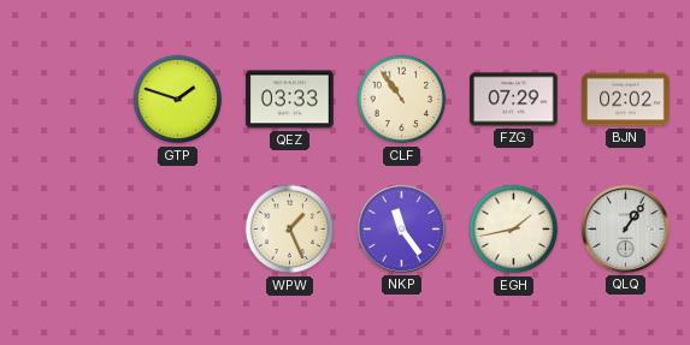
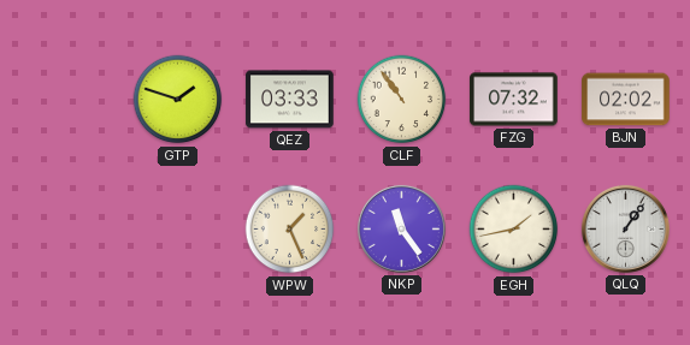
FZG: 07:29 -> 07:32
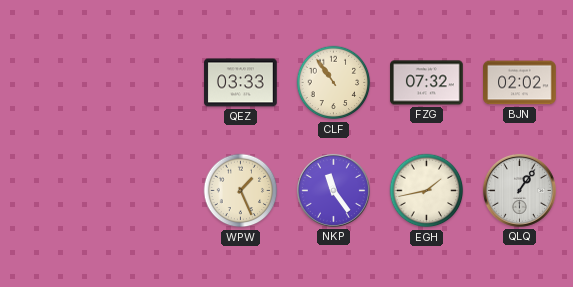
GTP: 1:48 -> none
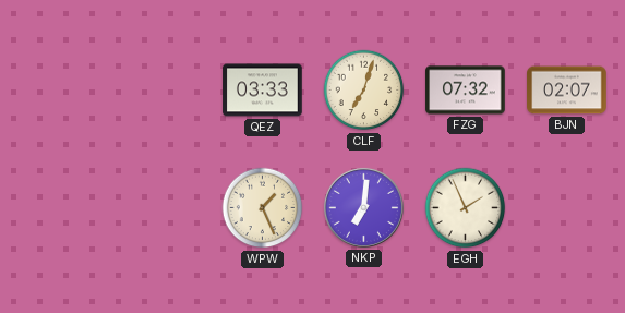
CLF: 10:54 -> 7:03
BJN: 02:02 -> 02:07
NKP: 11:24 -> 7:01
EGH: 1:43 -> 1:56
QLQ: 1:06 -> none
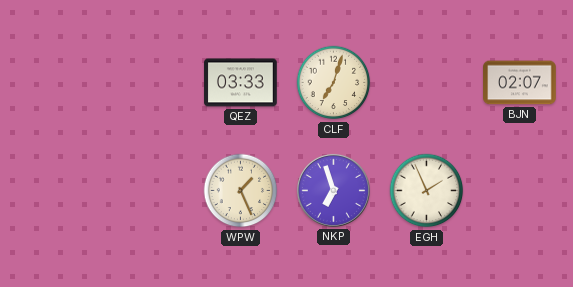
FZG: 07:32 -> none
NKP: 7:01 -> 6:57
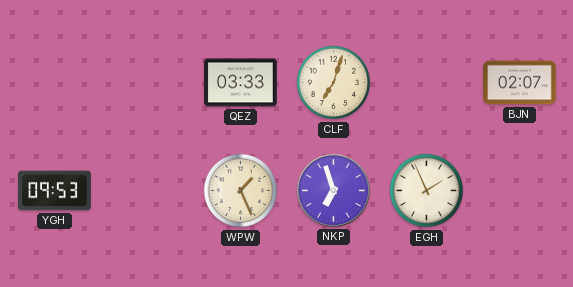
YGH: none -> 09:53
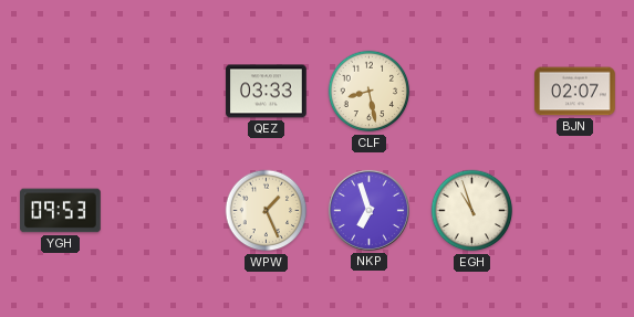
CLF: 7:03 -> 8:28
EGH: 1:56 -> 10:57
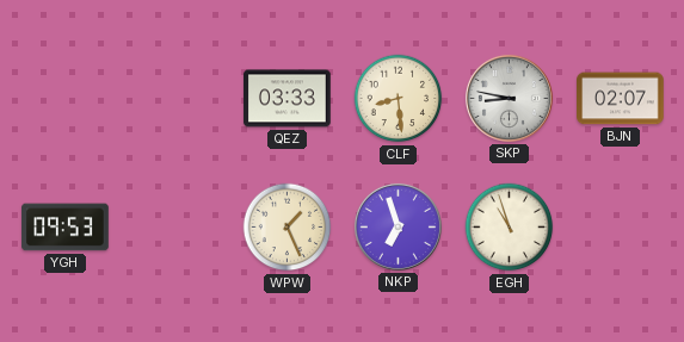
CLF: 8:28 -> 8:29
SKP: none -> 8:47
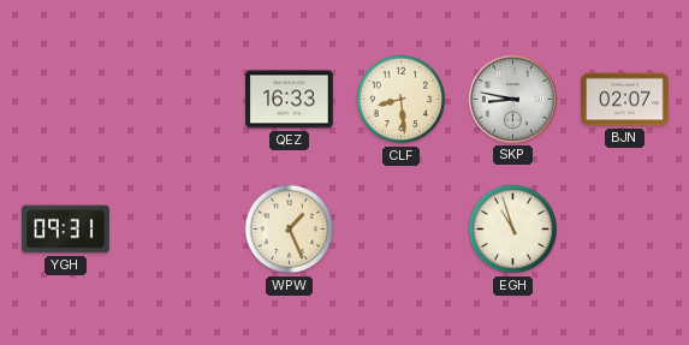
QEZ: 03:33 -> 16:33
YGH: 09:53 -> 09:31
NKP: 6:57 -> none
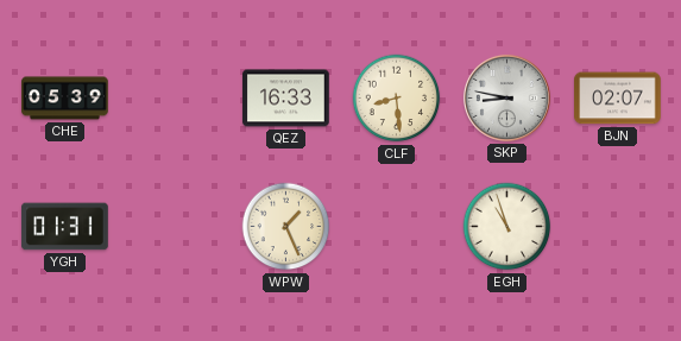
CHE: none -> 05:39
YGH: 09:31 -> 01:31
